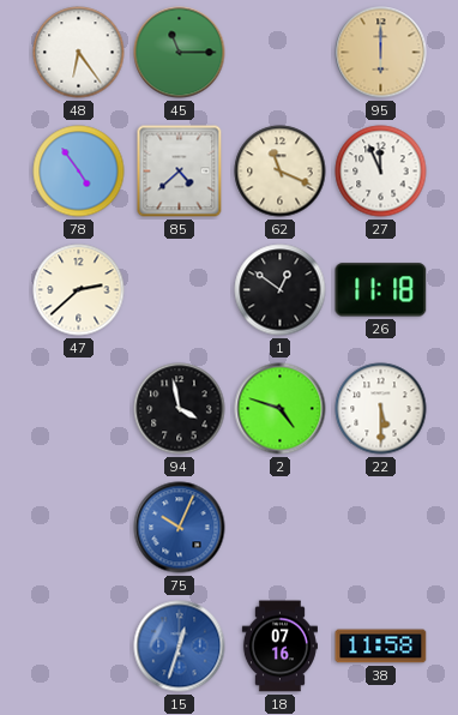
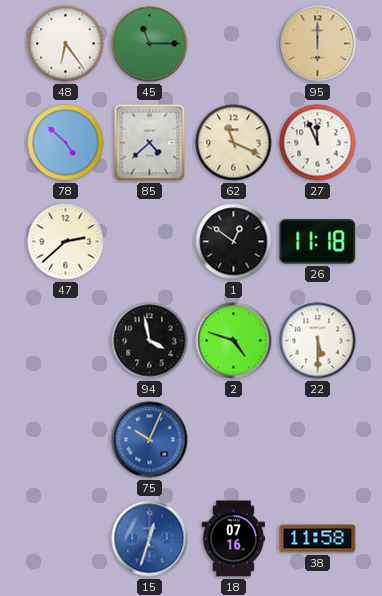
78: 4:54 -> 4:52
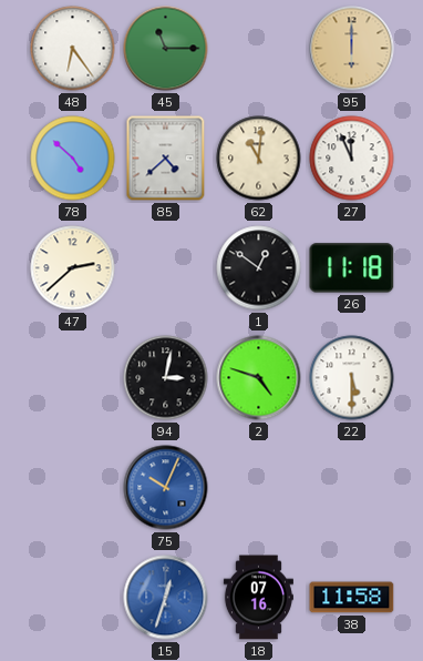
62: 11:19 -> 11:01
94: 3:58 -> 3:02
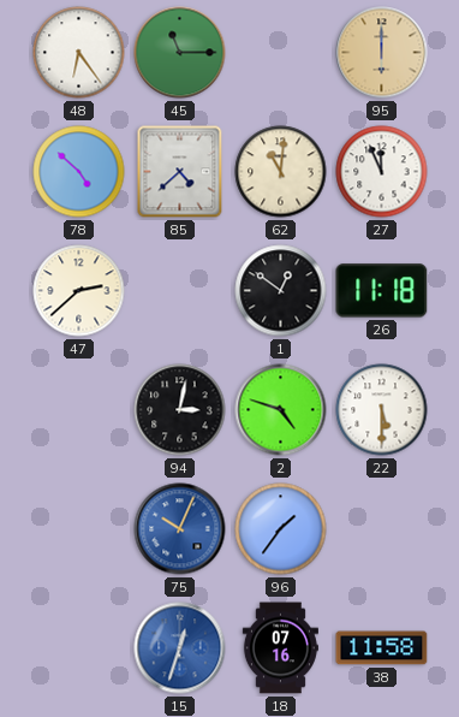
96: none -> 1:36
